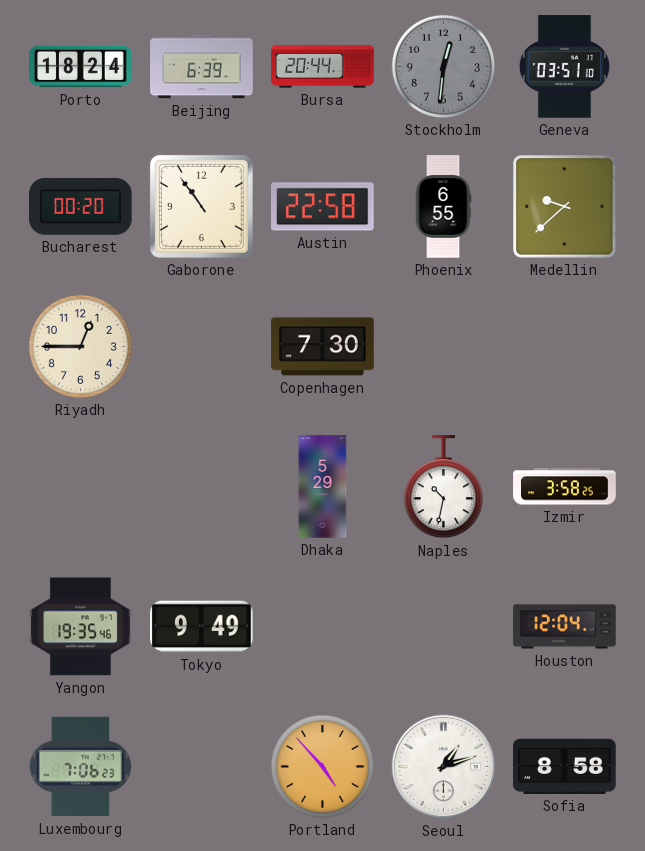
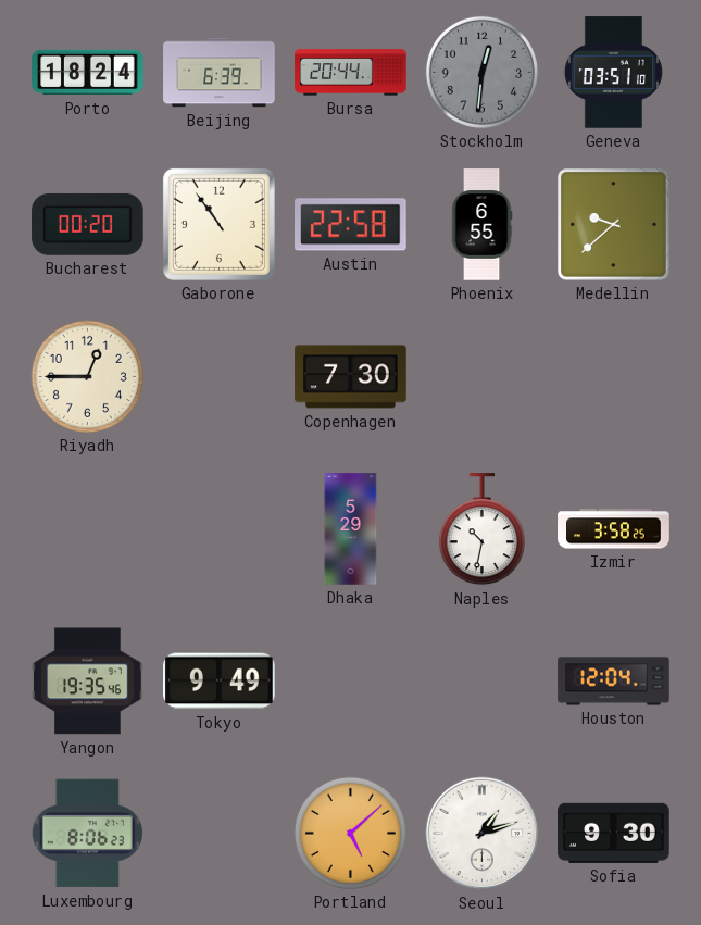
Luxembourg: 7:06 -> 8:06
Portland: 4:53 -> 5:08
Sofia: 8:58 -> 9:30
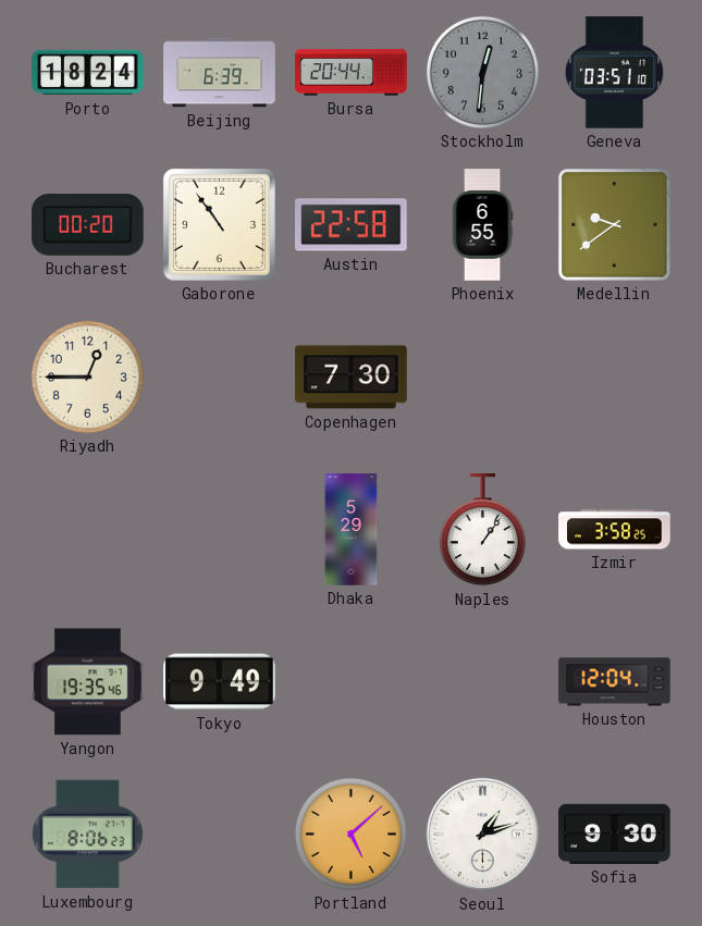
Medellin: 9:38 -> 9:39
Naples: 10:32 -> 1:06
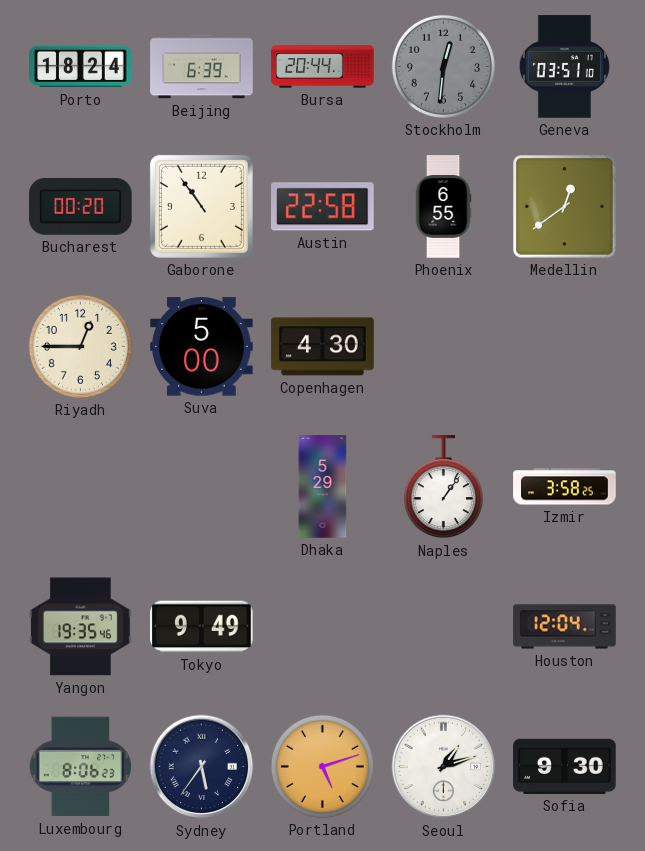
Medellin: 9:39 -> 12:39
Suva: none -> 5:00
Copenhagen: 7:30 -> 4:30
Sydney: none -> 5:36
Portland: 5:08 -> 5:12
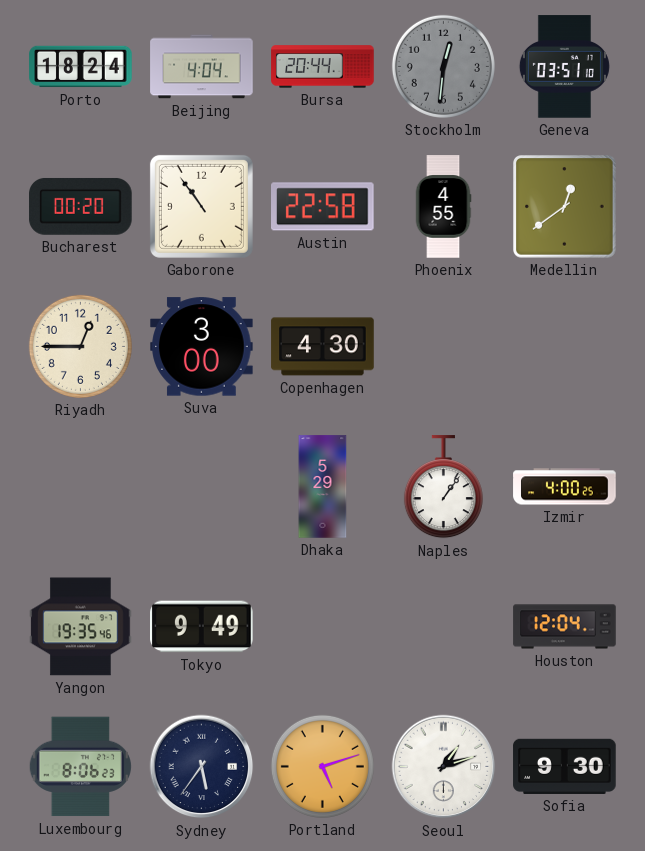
Beijing: 6:39 -> 4:04
Phoenix: 6:55 -> 4:55
Suva: 5:00 -> 3:00
Izmir: 3:58 -> 4:00
